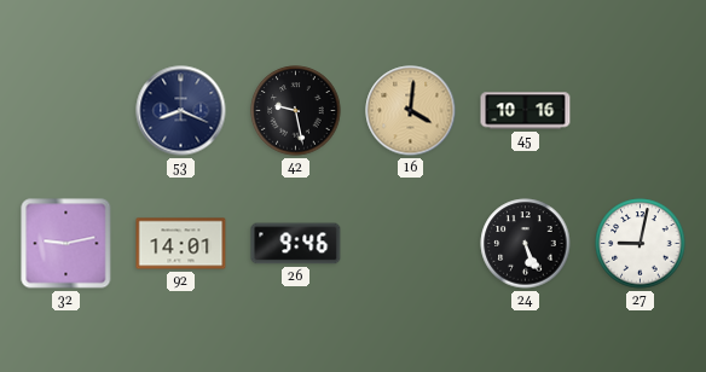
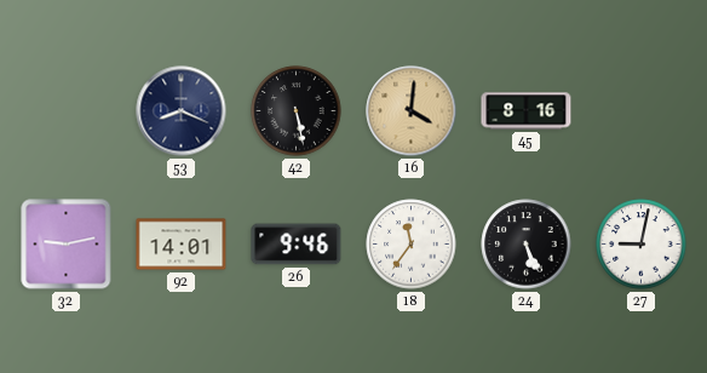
42: 9:28 -> 5:28
45: 10:16 -> 8:16
18: none -> 11:36
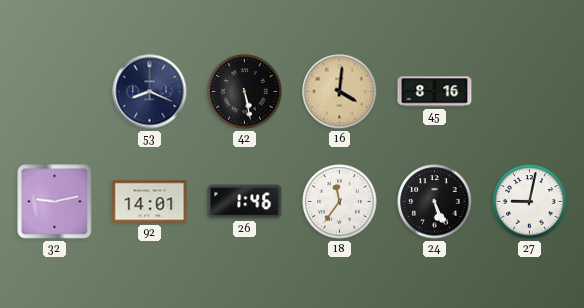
26: 9:46 -> 1:46
